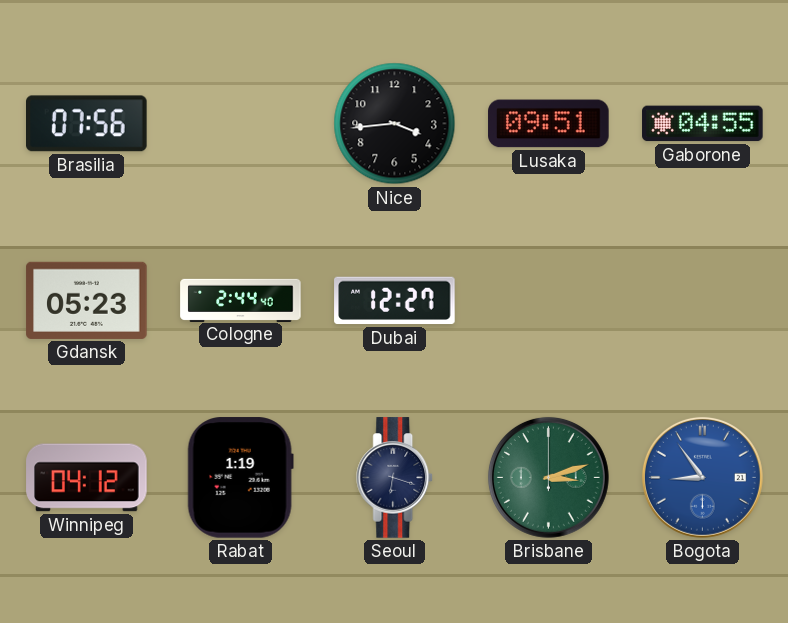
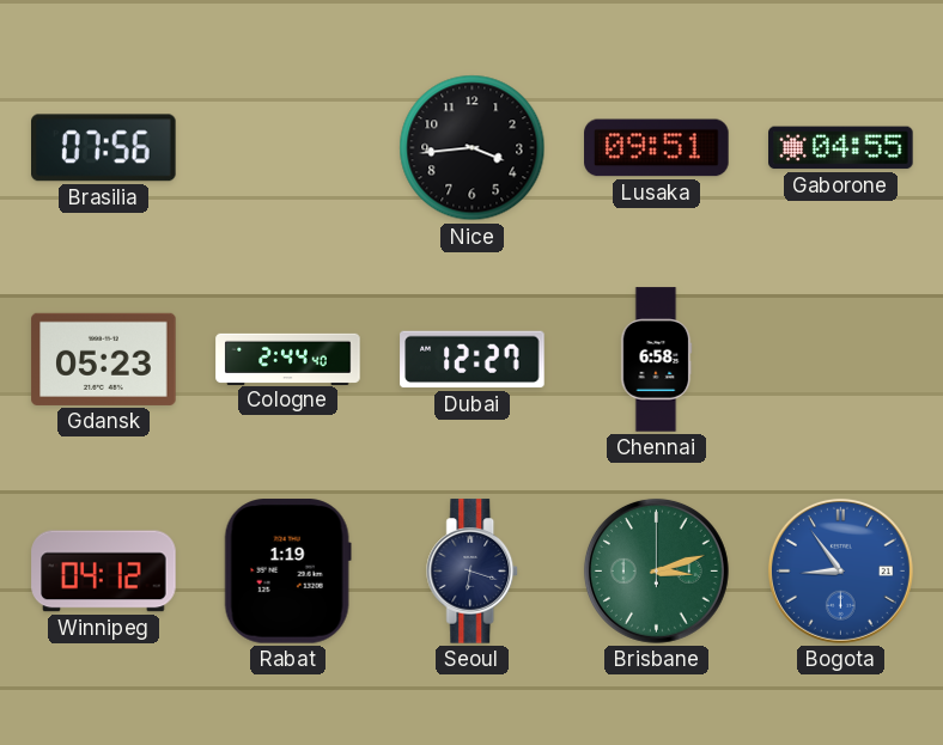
Chennai: none -> 6:58
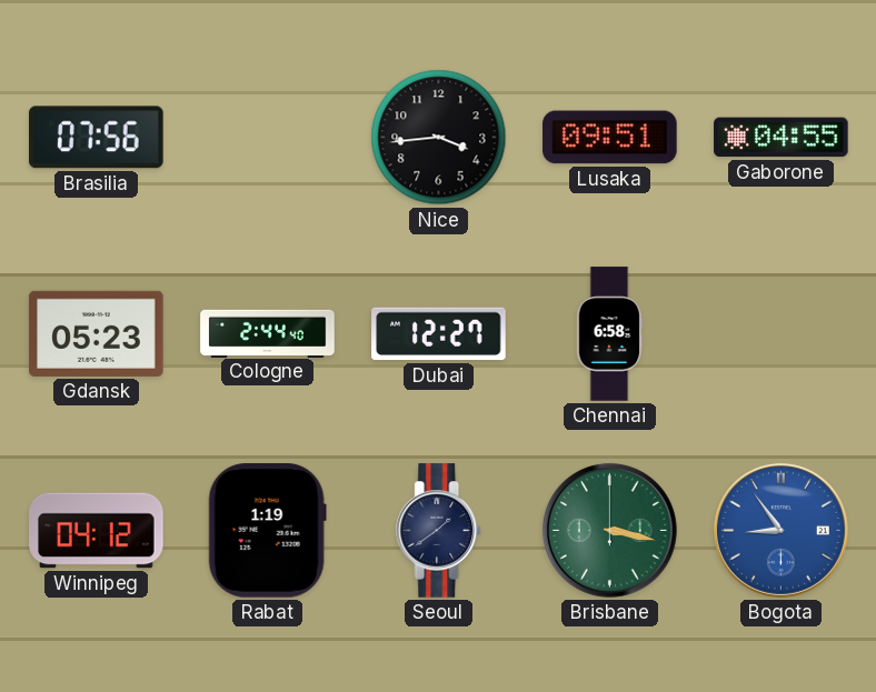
Seoul: 6:18 -> 1:39
Brisbane: 3:12 -> 3:17
